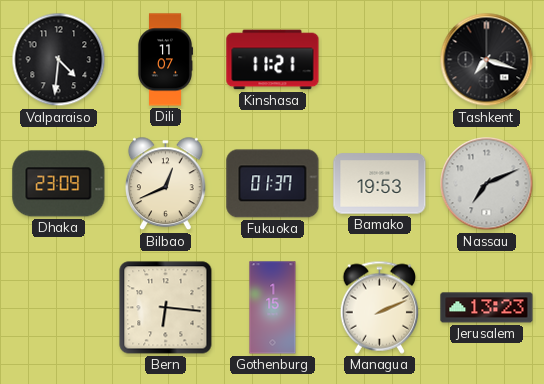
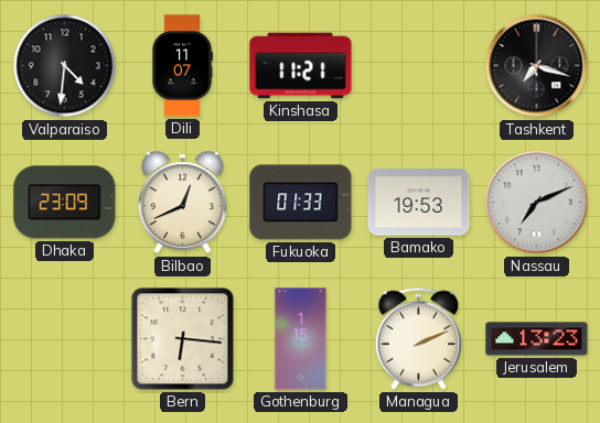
Fukuoka: 01:37 -> 01:33
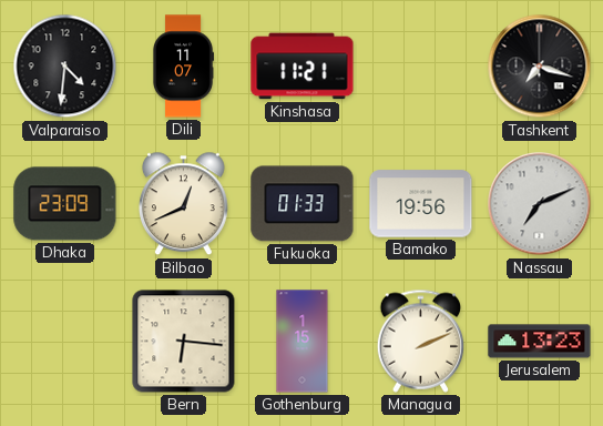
Bamako: 19:53 -> 19:56
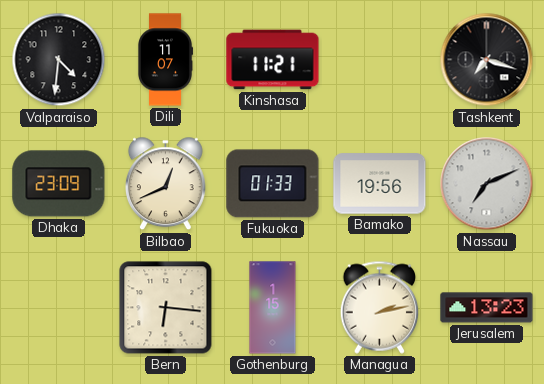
Managua: 2:11 -> 2:13
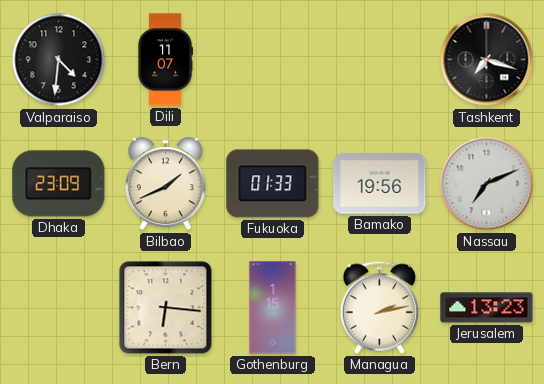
Kinshasa: 11:21 -> none
Bilbao: 12:41 -> 1:41
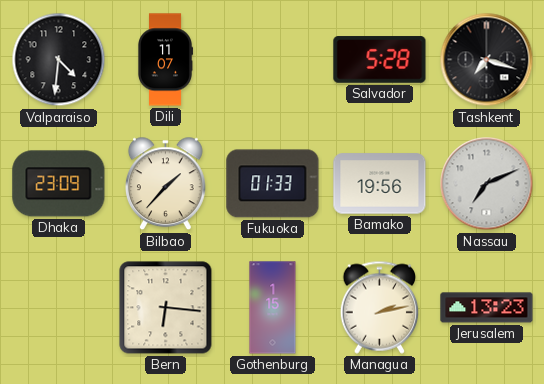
Salvador: none -> 5:28
Bilbao: 1:41 -> 1:37
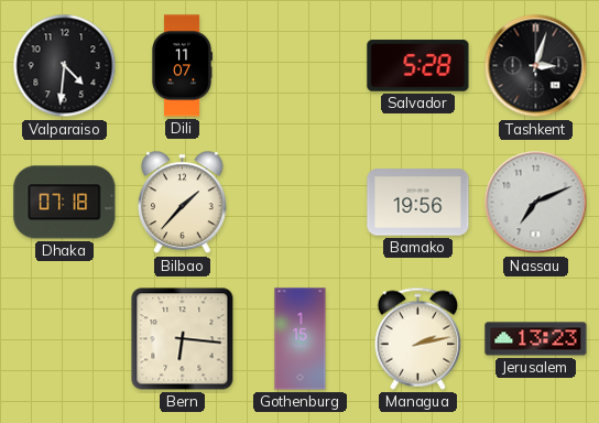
Tashkent: 7:18 -> 3:03
Dhaka: 23:09 -> 07:18
Fukuoka: 01:33 -> none
